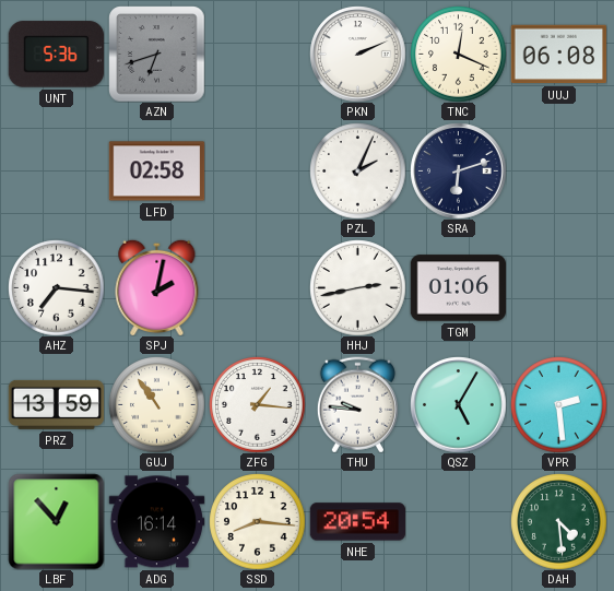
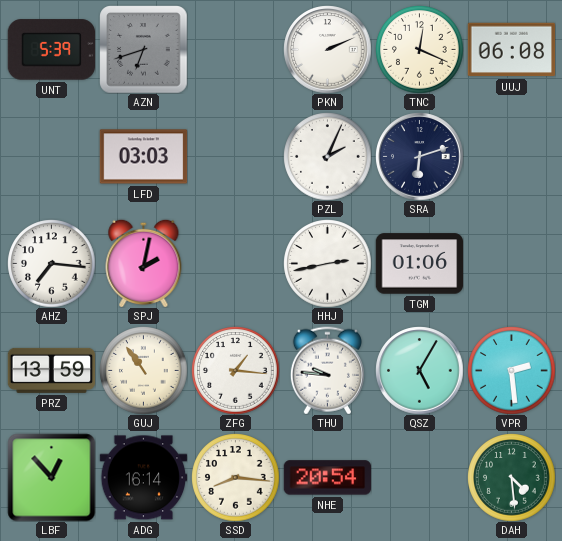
UNT: 5:36 -> 5:39
LFD: 02:58 -> 03:03
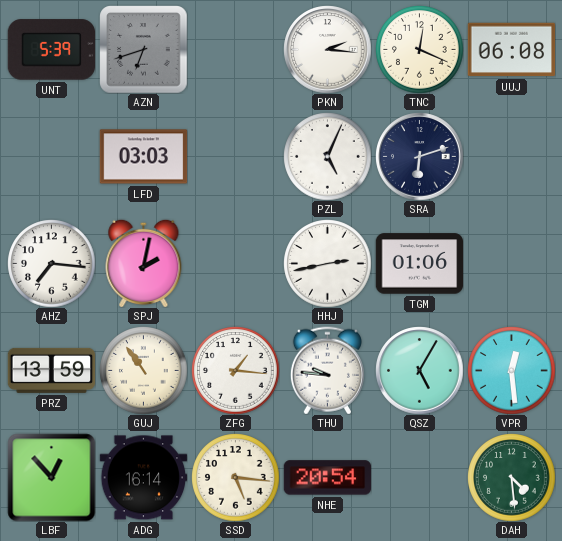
PKN: 2:11 -> 2:16
PZL: 2:04 -> 5:04
VPR: 2:29 -> 12:29
SSD: 8:16 -> 5:16
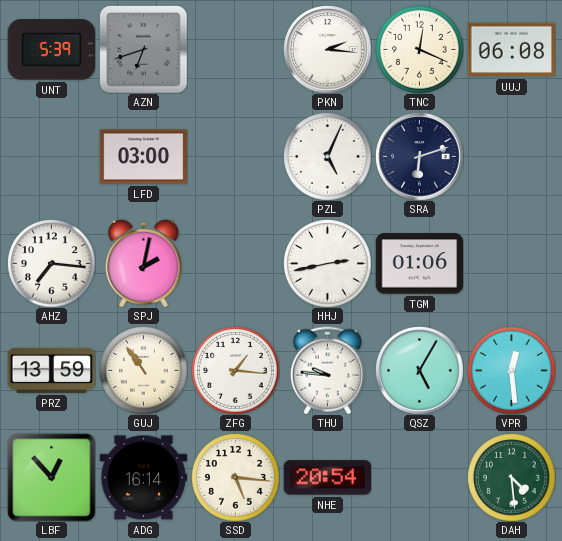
LFD: 03:03 -> 03:00
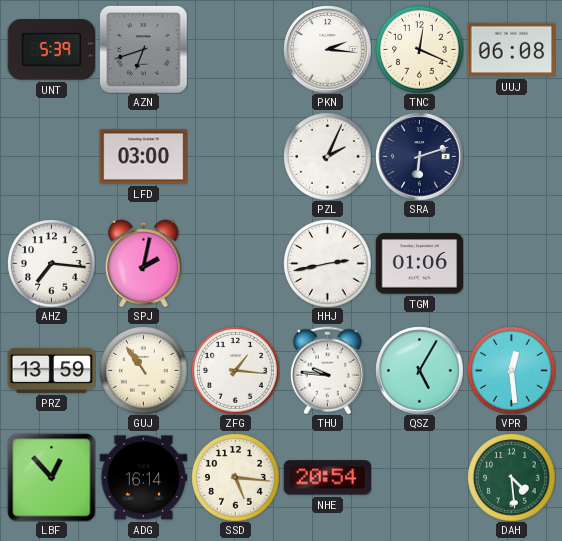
PZL: 5:04 -> 2:04
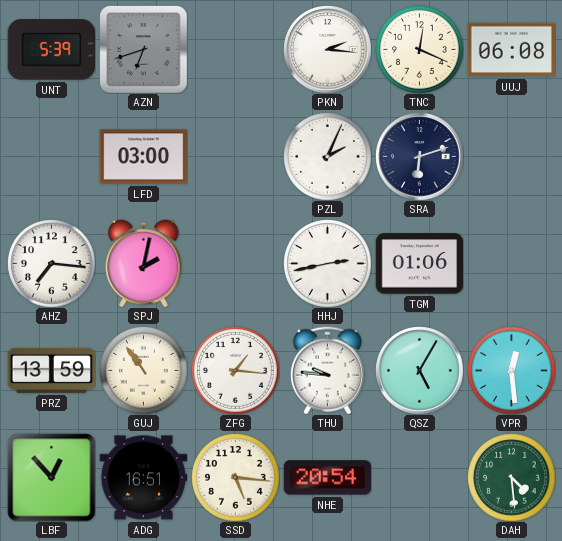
ADG: 16:14 -> 16:51
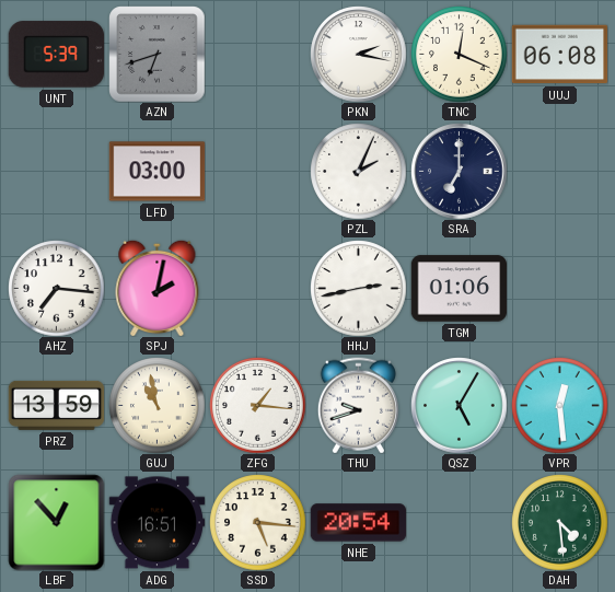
PKN: 2:16 -> 2:17
SRA: 6:12 -> 7:00
GUJ: 10:54 -> 10:58
THU: 9:46 -> 9:42
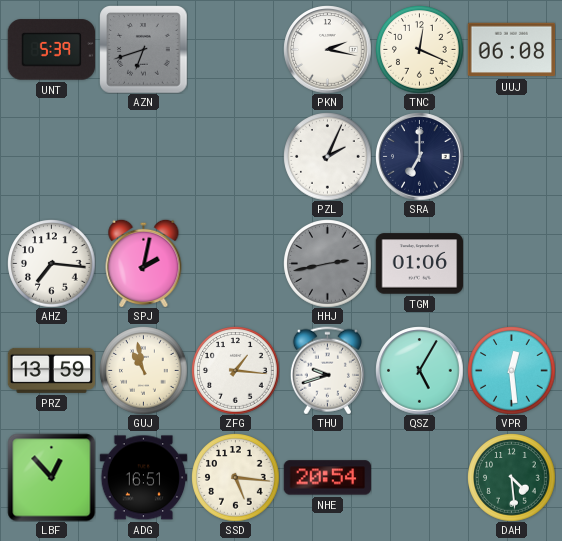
LFD: 03:00 -> none
HHJ dial: white -> grey
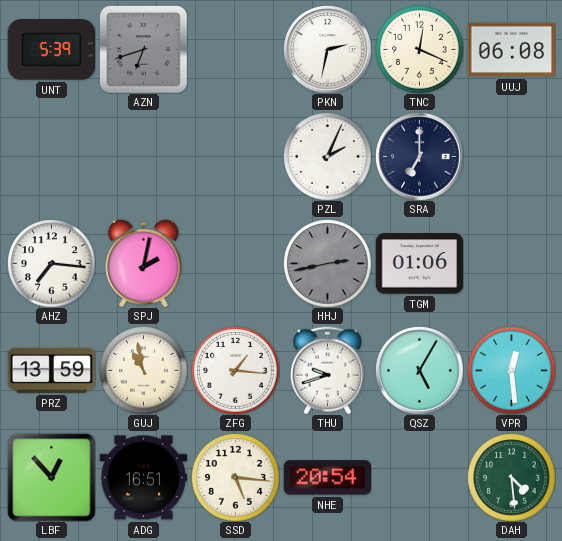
PKN: 2:17 -> 2:32
